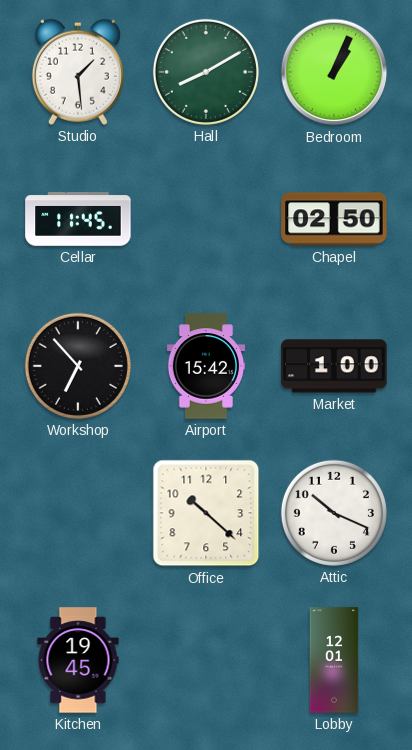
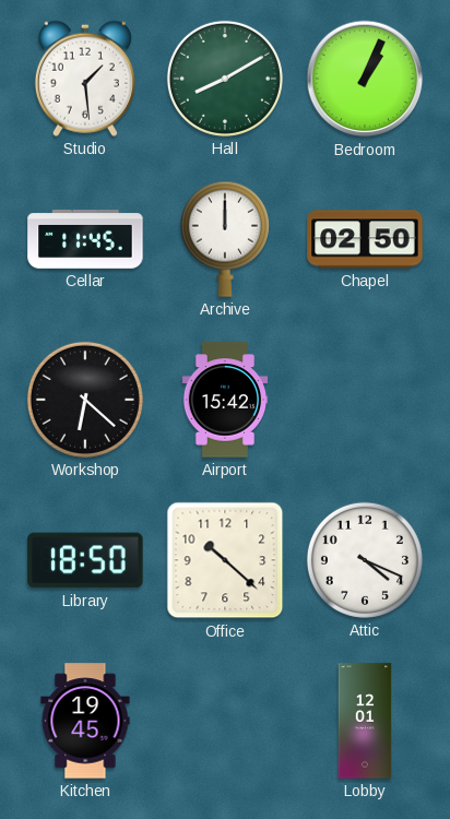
Archive: none -> 12:00
Workshop: 6:53 -> 6:22
Market: 1:00 -> none
Library: none -> 18:50
Attic: 10:19 -> 4:19
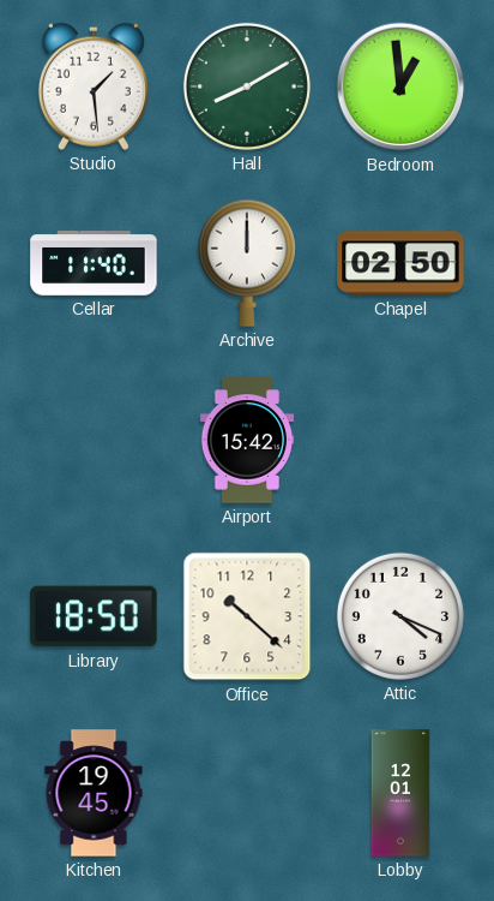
Bedroom: 1:04 -> 12:59
Cellar: 11:45 -> 11:40
Workshop: 6:22 -> none
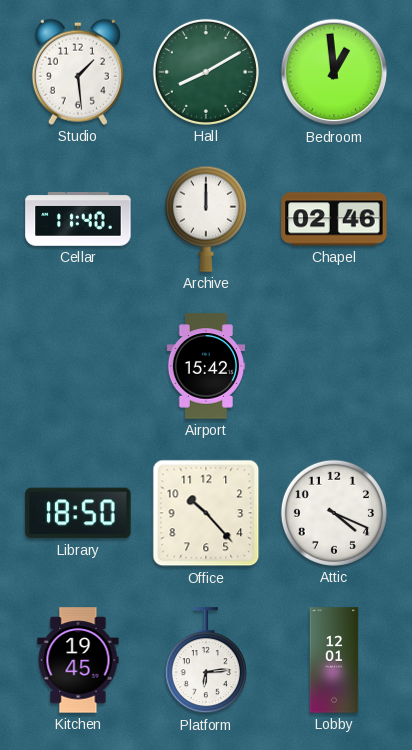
Chapel: 02:50 -> 02:46
Office: 10:22 -> 10:23
Platform: none -> 6:14
